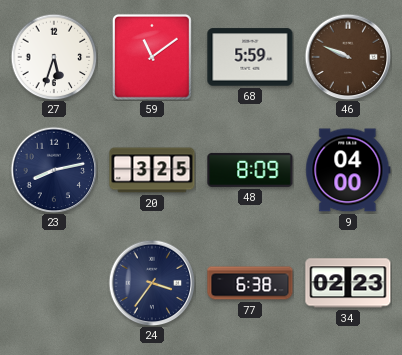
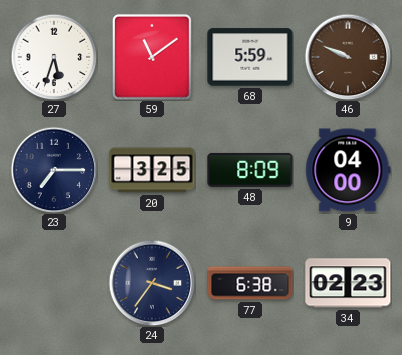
23: 8:13 -> 7:15
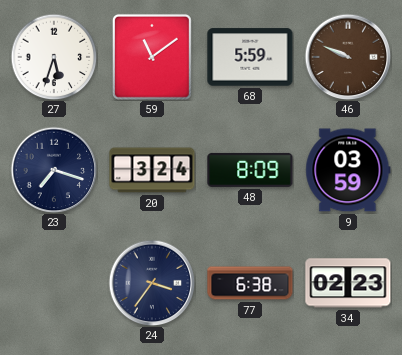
23: 7:15 -> 7:18
20: 3:25 -> 3:24
9: 04:00 -> 03:59
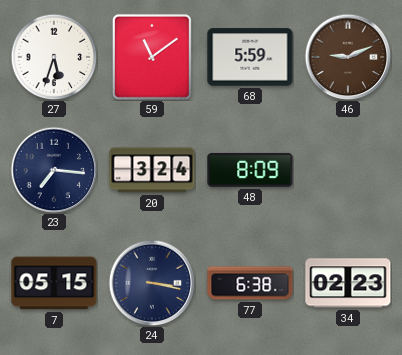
46: 9:49 -> 9:11
23: 7:18 -> 7:16
9: 03:59 -> none
7: none -> 05:15
24: 3:36 -> 3:17
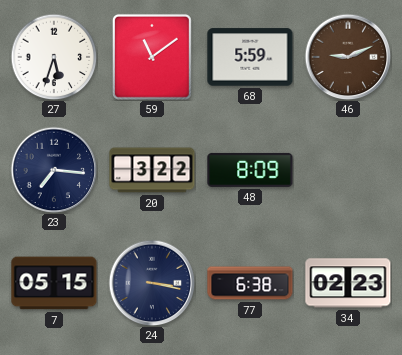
20: 3:24 -> 3:22
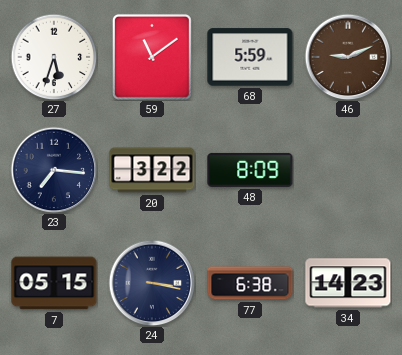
34: 02:23 -> 14:23
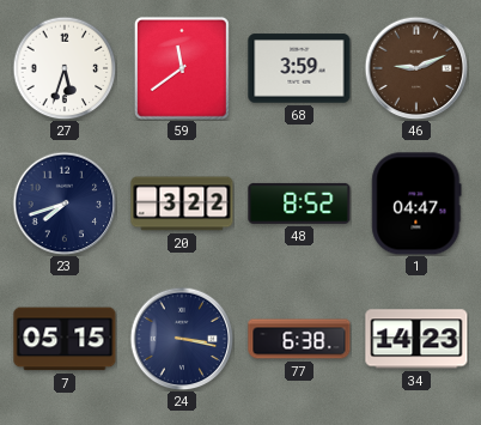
59: 11:09 -> 11:39
68: 5:59 -> 3:59
23: 7:16 -> 7:42
48: 8:09 -> 8:52
1: none -> 04:47
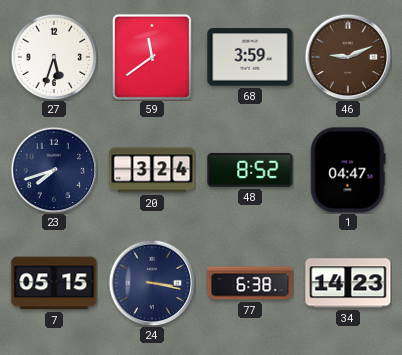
20: 3:22 -> 3:24
